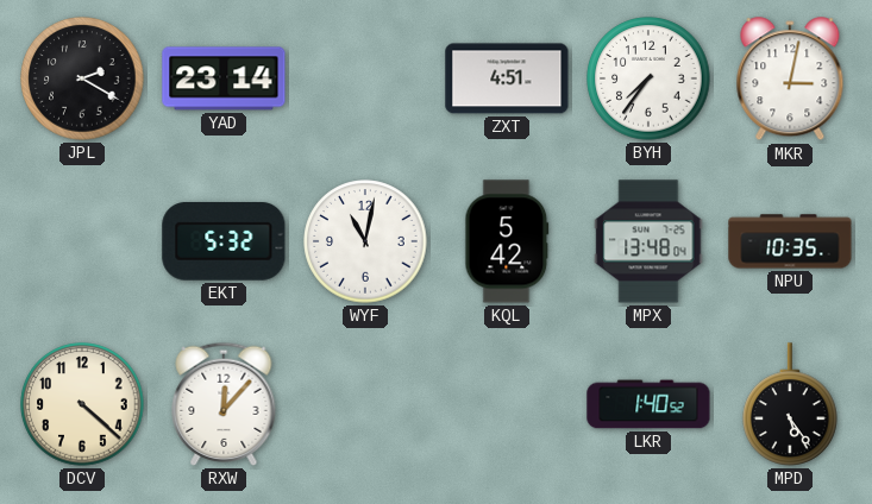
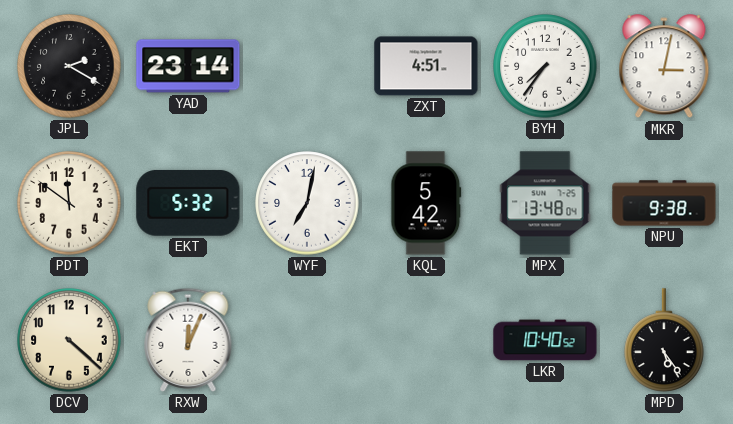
PDT: none -> 11:51
WYF: 11:02 -> 7:02
NPU: 10:35 -> 9:38
RXW: 12:07 -> 12:04
LKR: 1:40 -> 10:40
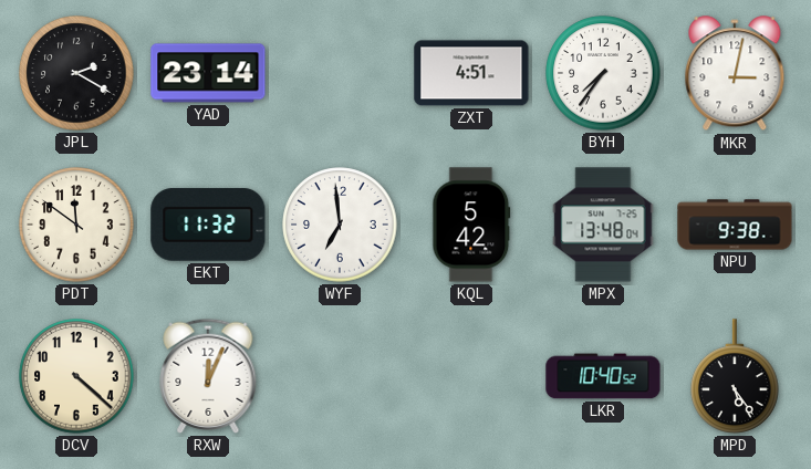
EKT: 5:32 -> 11:32
WYF: 7:02 -> 6:59
